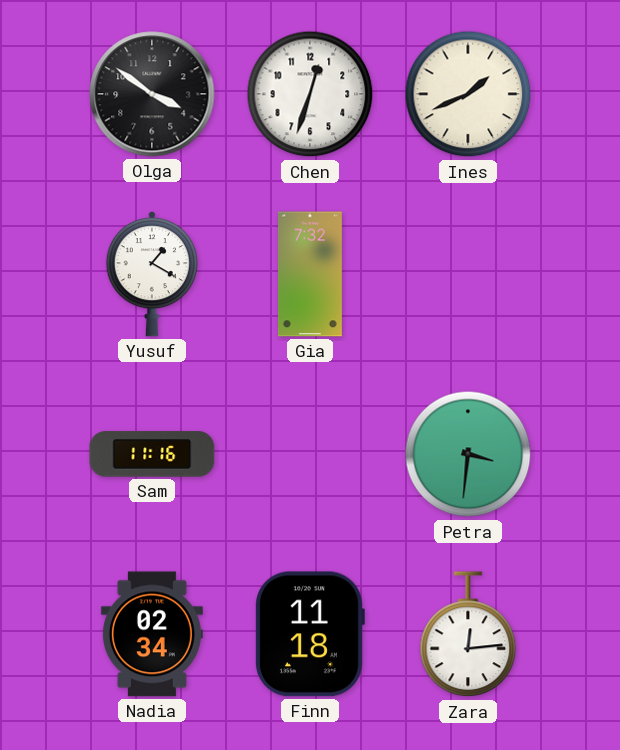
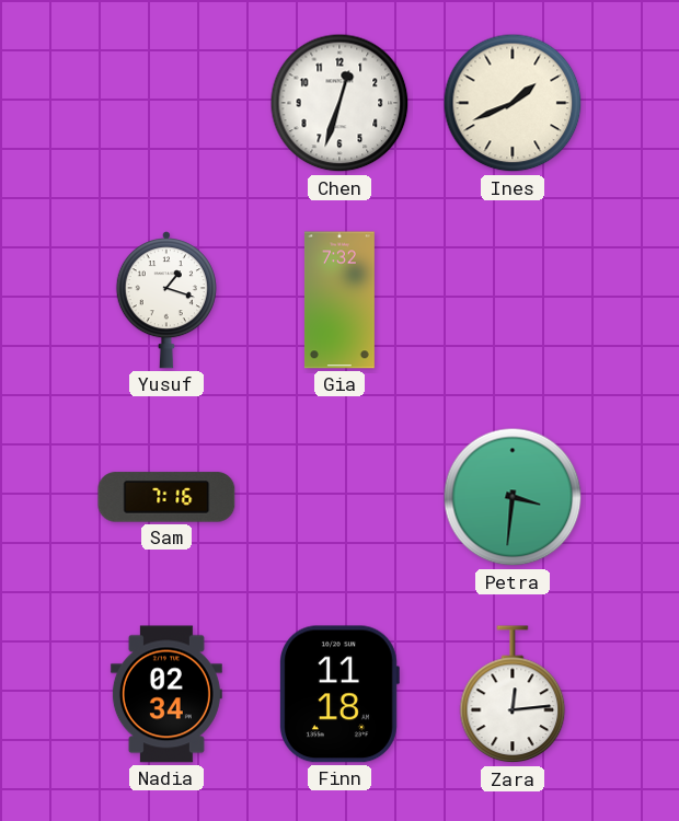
Olga: 3:51 -> none
Yusuf: 1:20 -> 1:18
Sam: 11:16 -> 7:16
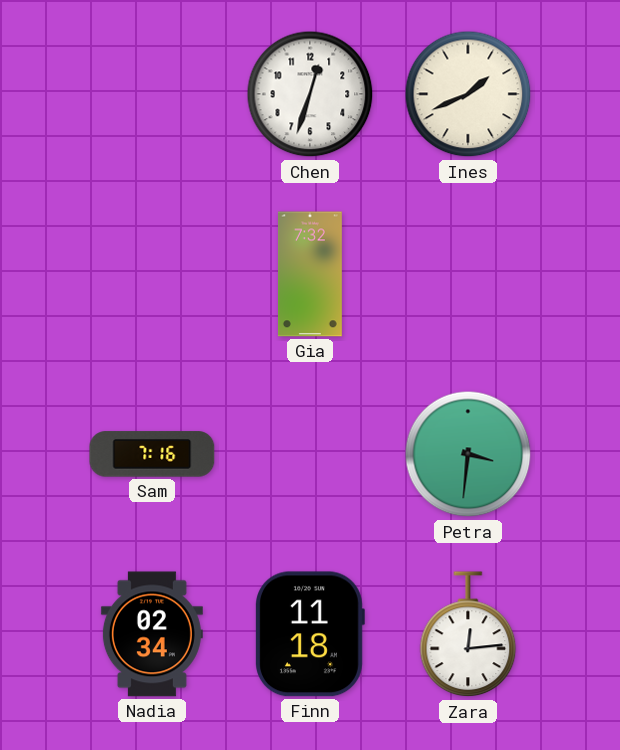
Yusuf: 1:18 -> none
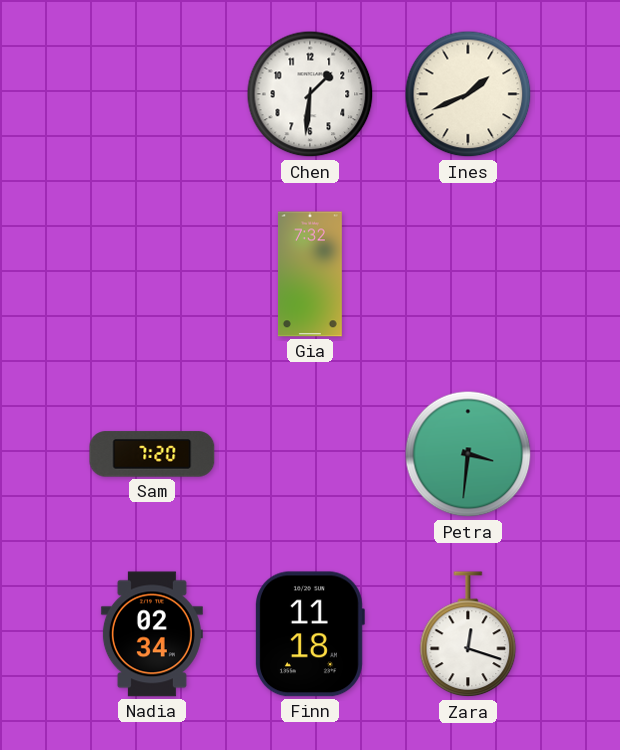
Chen: 12:33 -> 1:31
Sam: 7:16 -> 7:20
Zara: 12:14 -> 12:18
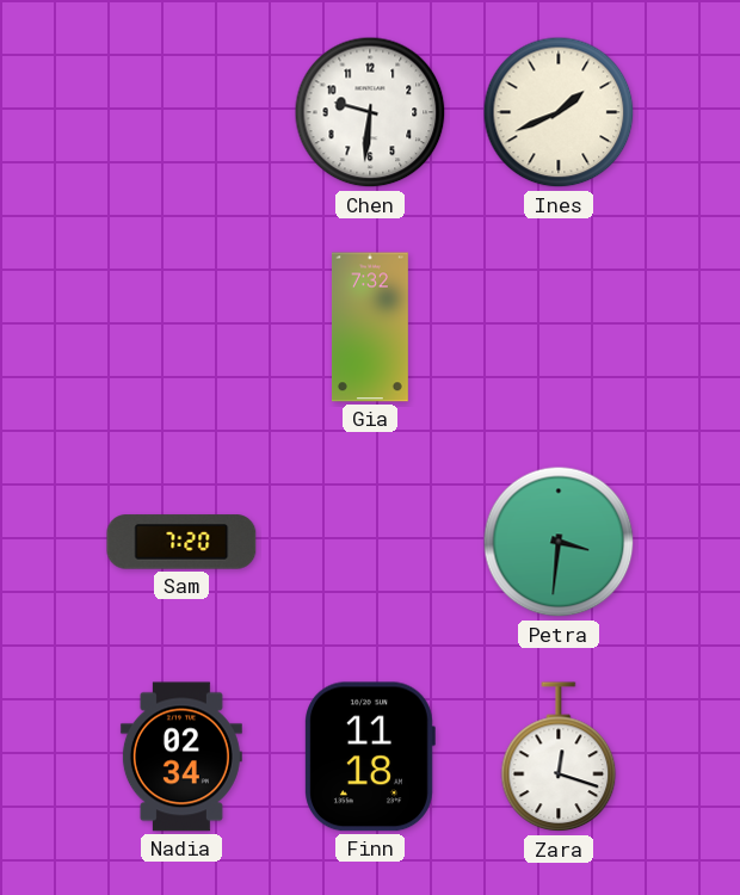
Chen: 1:31 -> 9:31
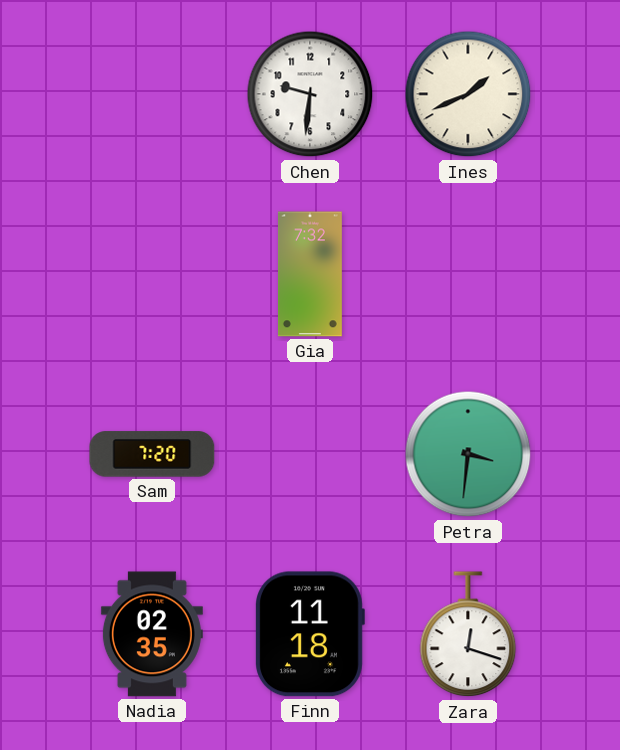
Nadia: 02:34 -> 02:35
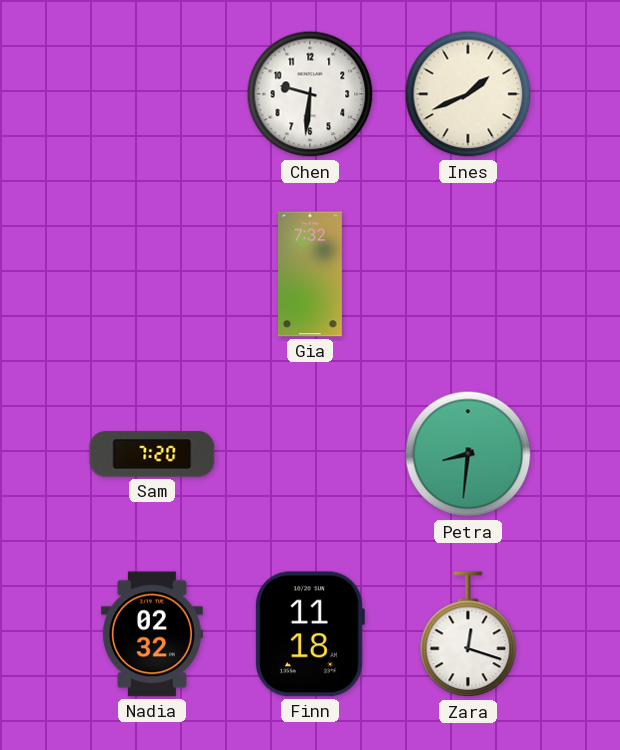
Petra: 3:31 -> 8:31
Nadia: 02:35 -> 02:32
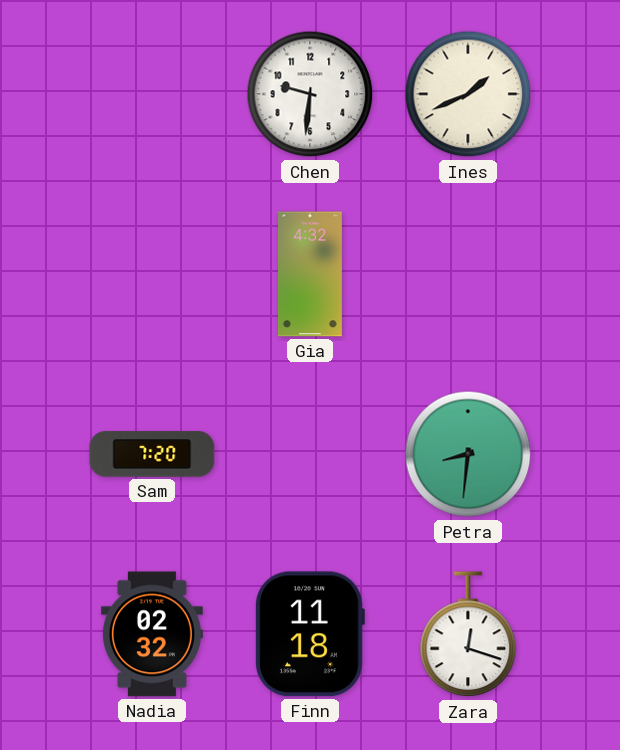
Gia: 7:32 -> 4:32
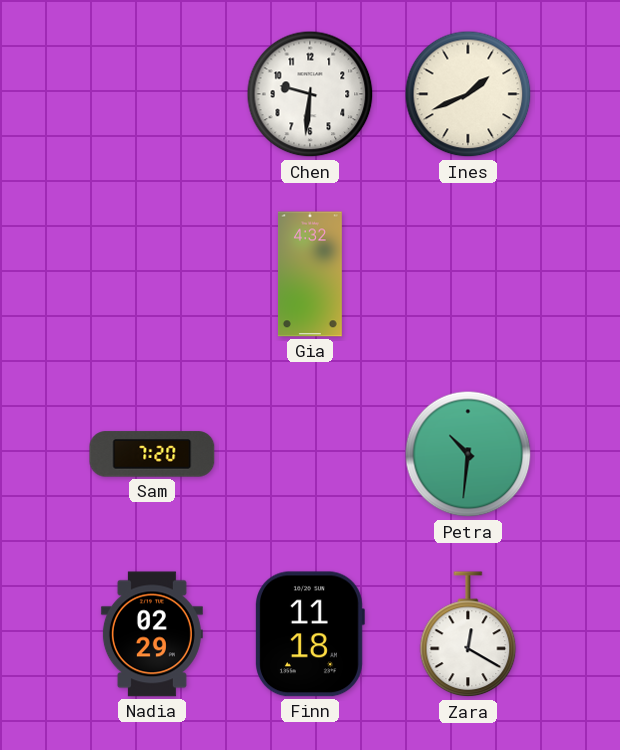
Petra: 8:31 -> 10:31
Nadia: 02:32 -> 02:29
Zara: 12:18 -> 12:20
